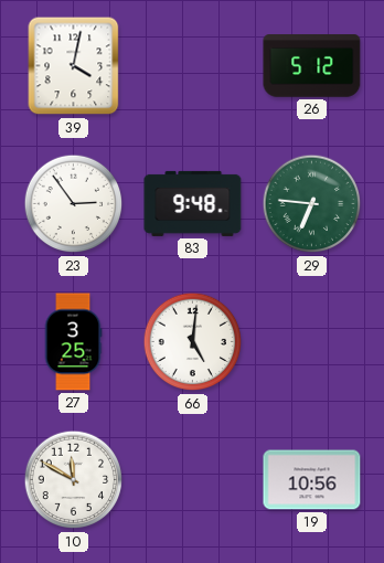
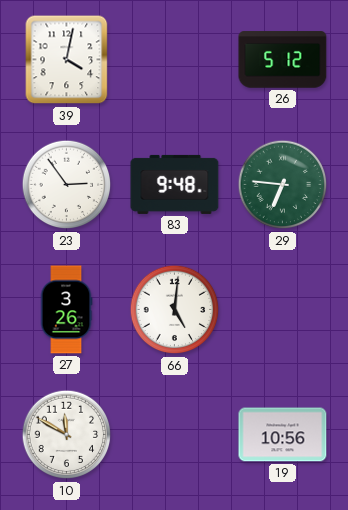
27: 3:25 -> 3:26
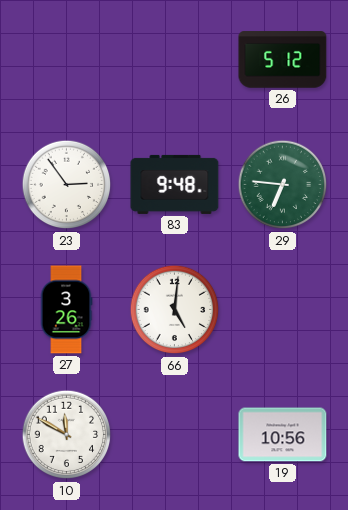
39: 4:02 -> none
